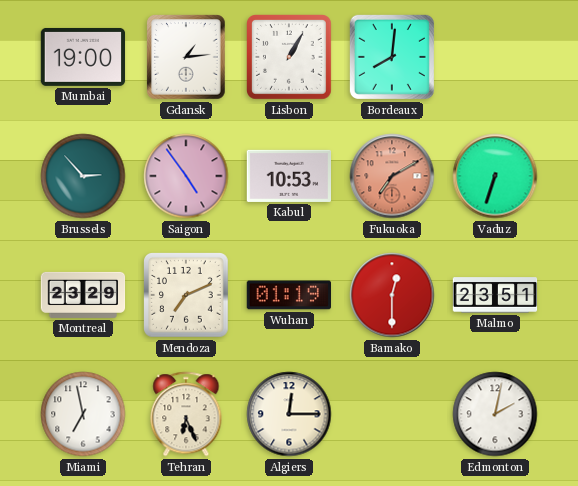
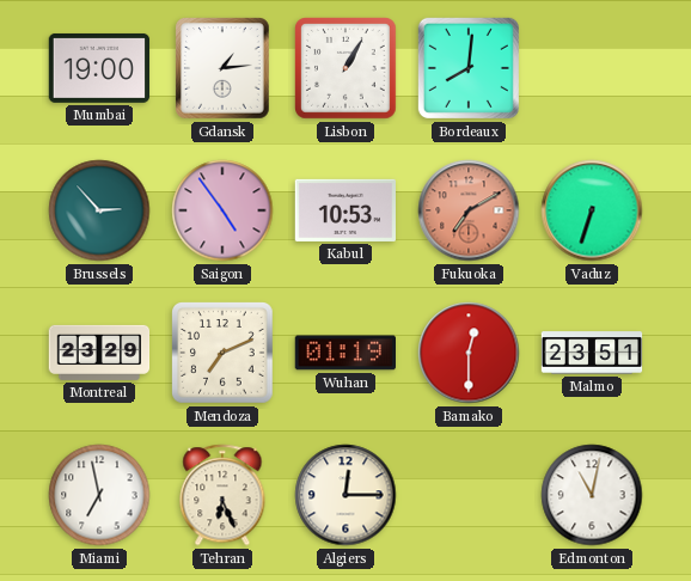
Edmonton: 2:02 -> 11:02
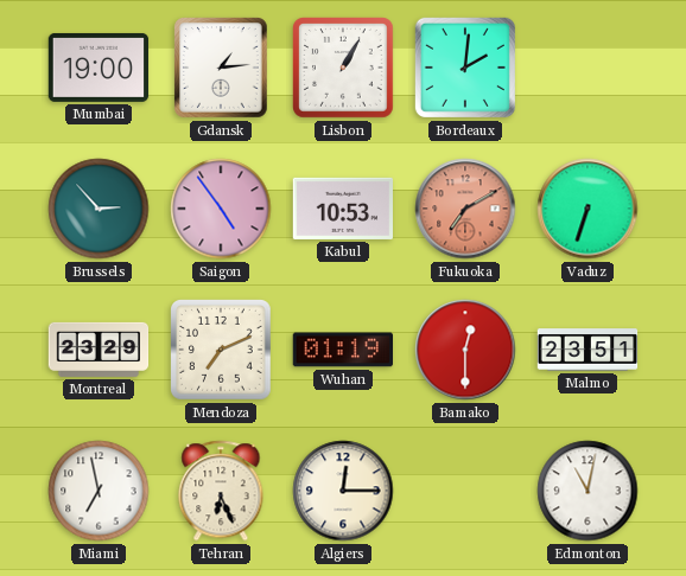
Bordeaux: 8:01 -> 2:01
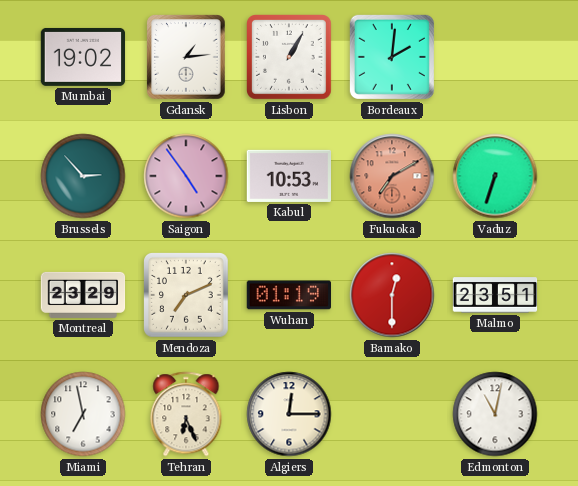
Mumbai: 19:00 -> 19:02
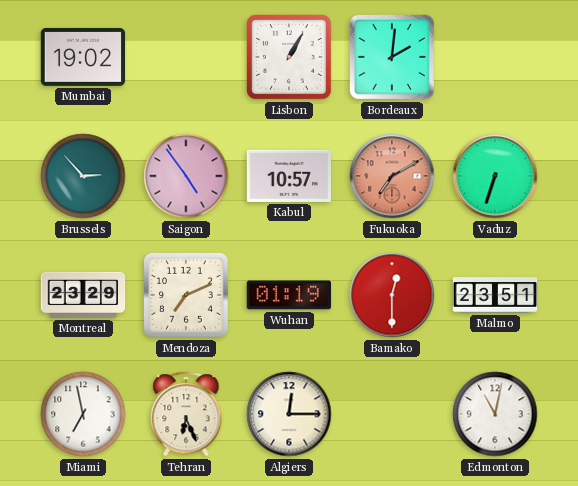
Gdansk: 1:14 -> none
Kabul: 10:53 -> 10:57
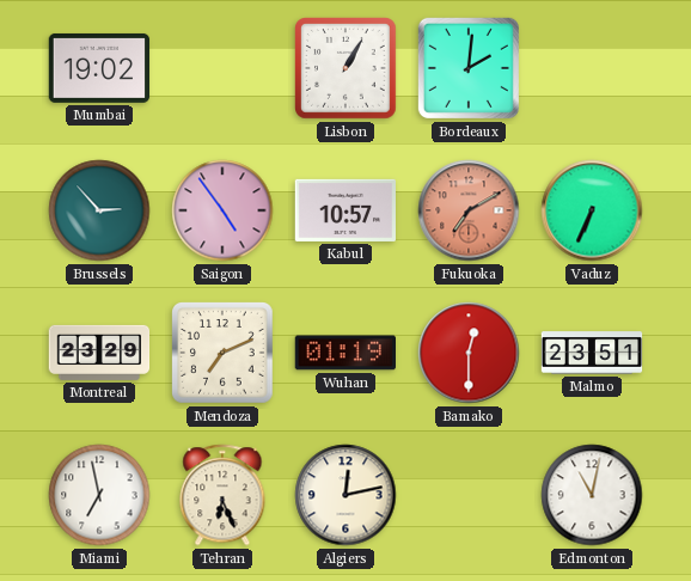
Vaduz: 6:33 -> 6:34
Algiers: 12:15 -> 12:13
